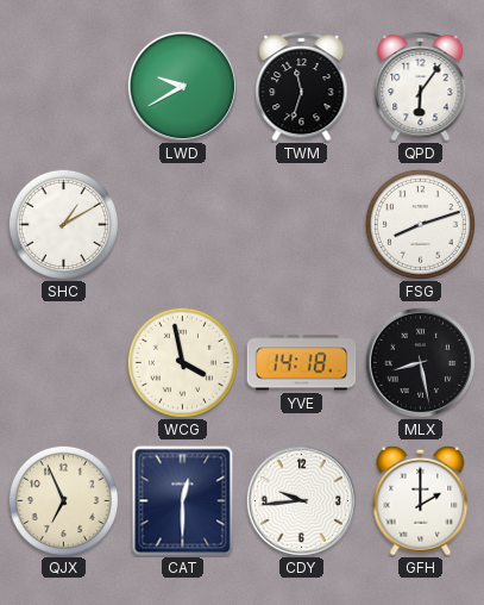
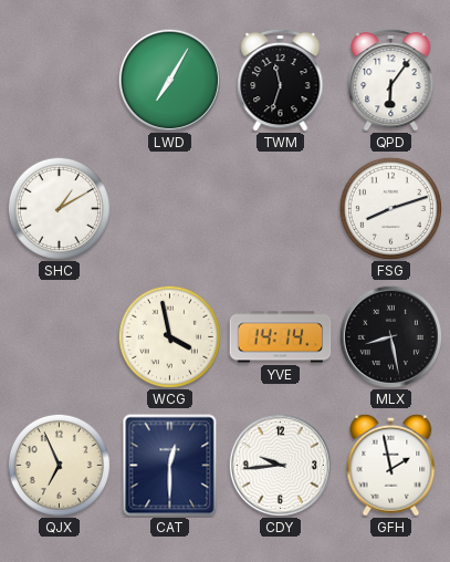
LWD: 9:40 -> 7:05
YVE: 14:18 -> 14:14
GFH: 2:00 -> 1:58
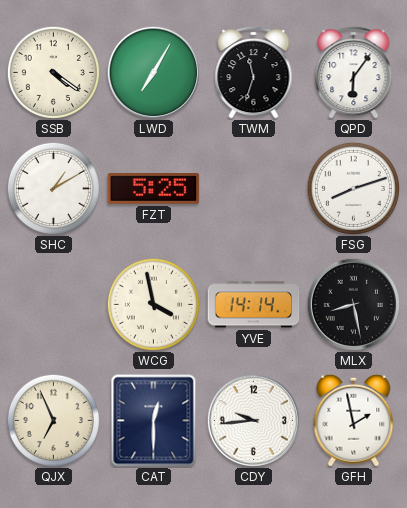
SSB: none -> 4:21
FZT: none -> 5:25
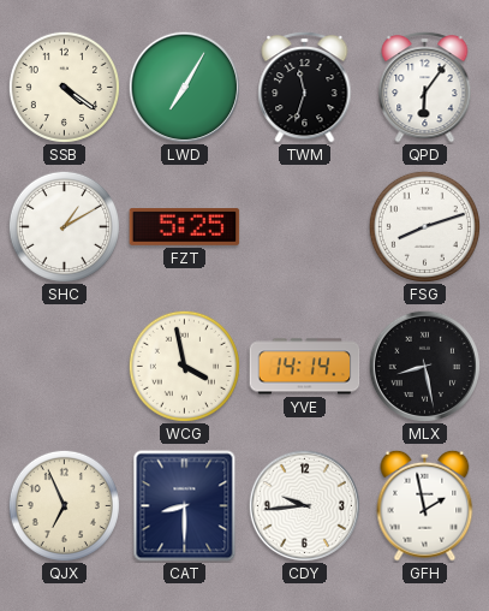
CAT: 12:30 -> 8:30
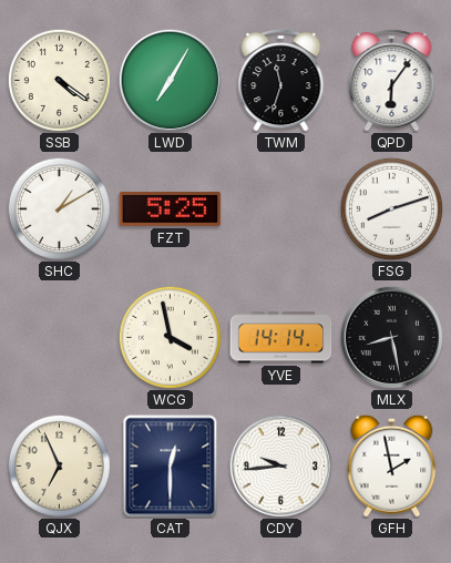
CAT: 8:30 -> 12:30
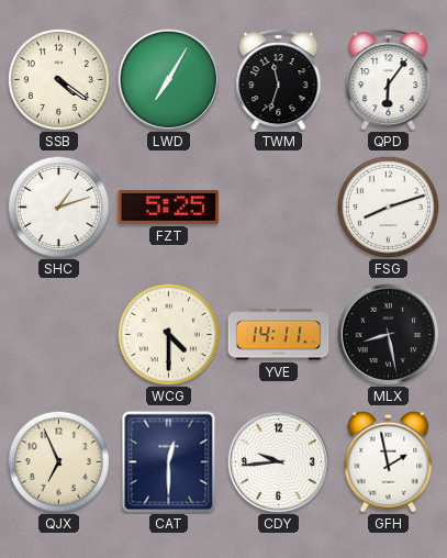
SHC: 1:10 -> 1:12
WCG: 3:58 -> 4:30
YVE: 14:14 -> 14:11
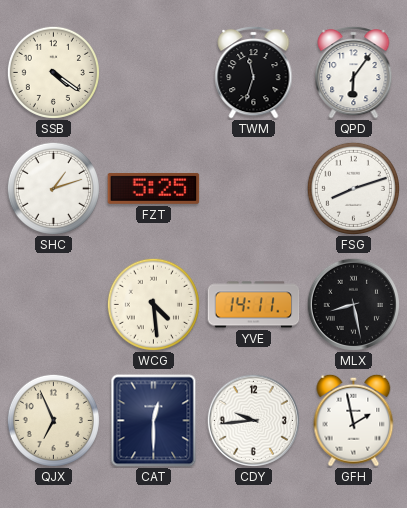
LWD: 7:05 -> none
WCG: 4:30 -> 4:29
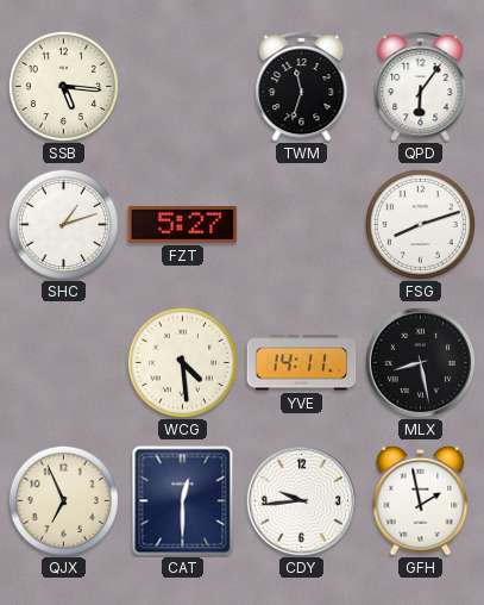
SSB: 4:21 -> 5:16
FZT: 5:25 -> 5:27
